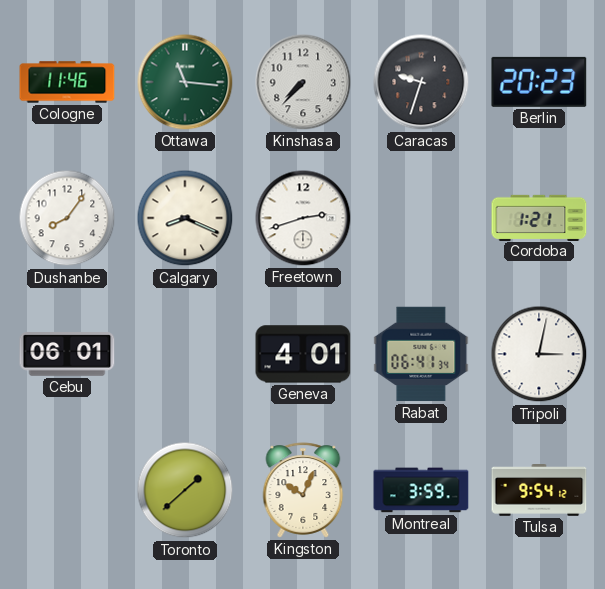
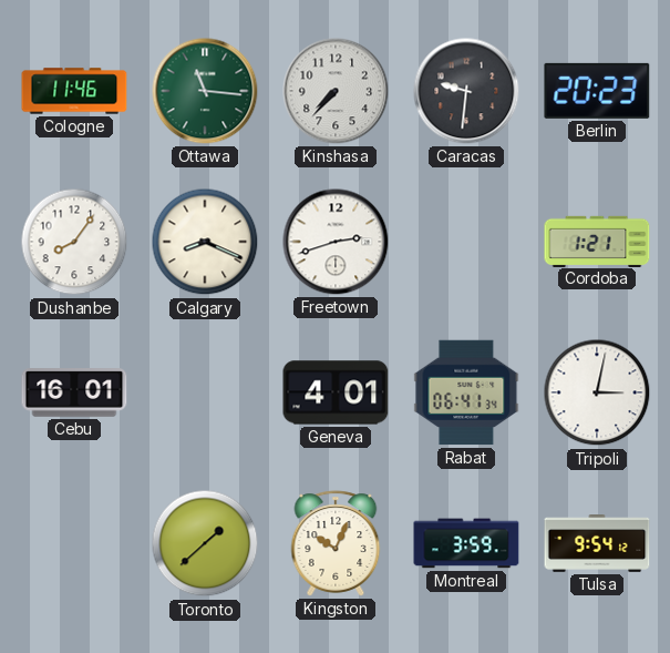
Caracas: 9:33 -> 9:31
Cebu: 06:01 -> 16:01
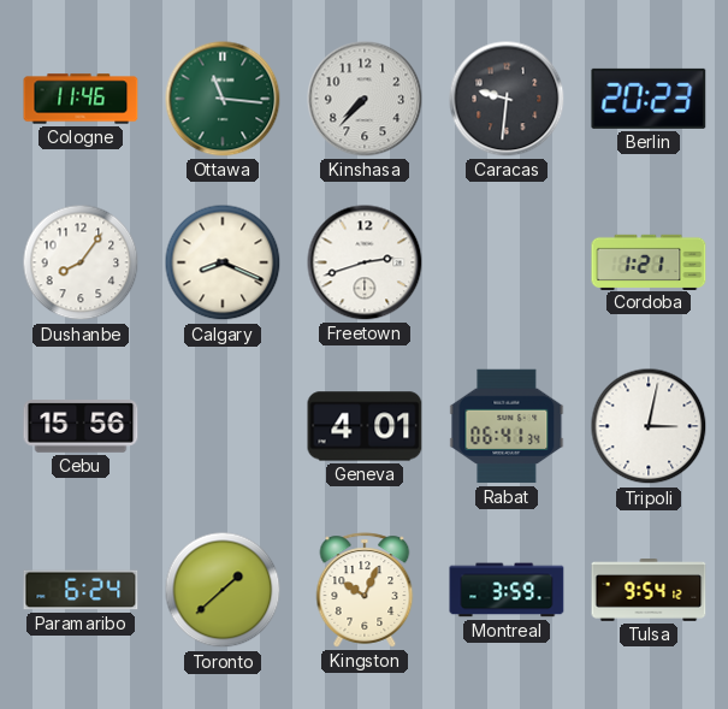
Cebu: 16:01 -> 15:56
Paramaribo: none -> 6:24
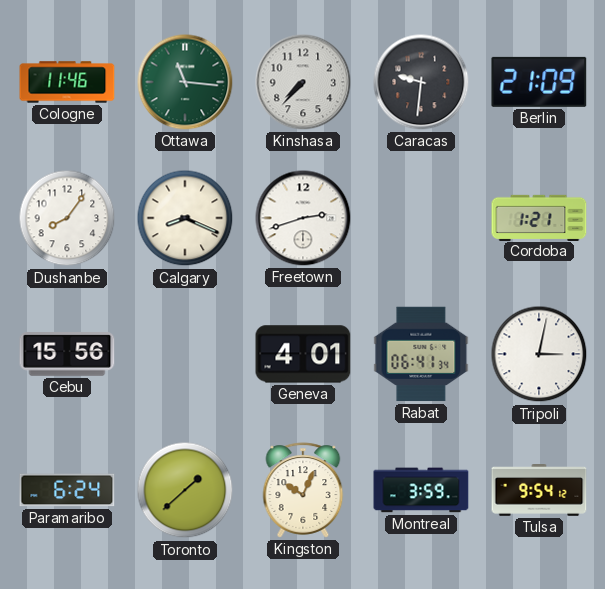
Berlin: 20:23 -> 21:09
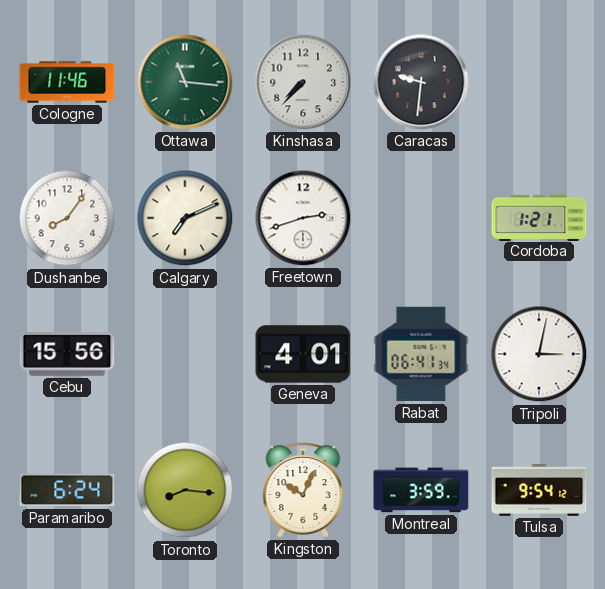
Berlin: 21:09 -> none
Calgary: 8:19 -> 7:11
Toronto: 1:38 -> 8:16
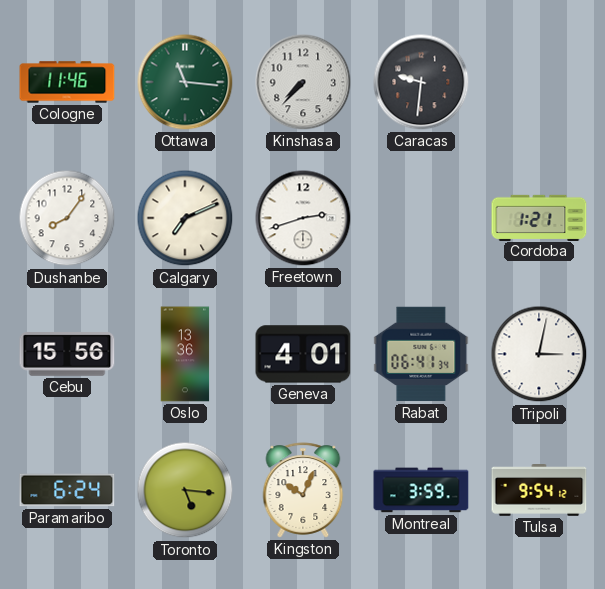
Oslo: none -> 13:36
Toronto: 8:16 -> 5:16
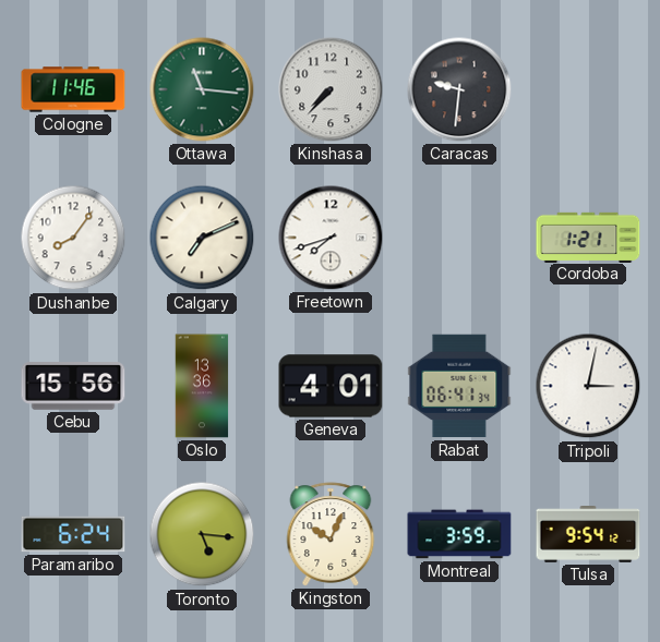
Freetown: 2:42 -> 7:42
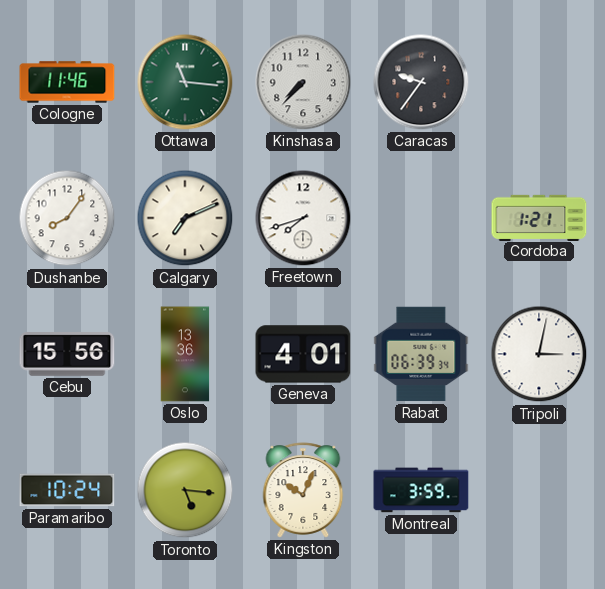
Caracas: 9:31 -> 9:36
Rabat: 06:41 -> 06:39
Paramaribo: 6:24 -> 10:24
Tulsa: 9:54 -> none
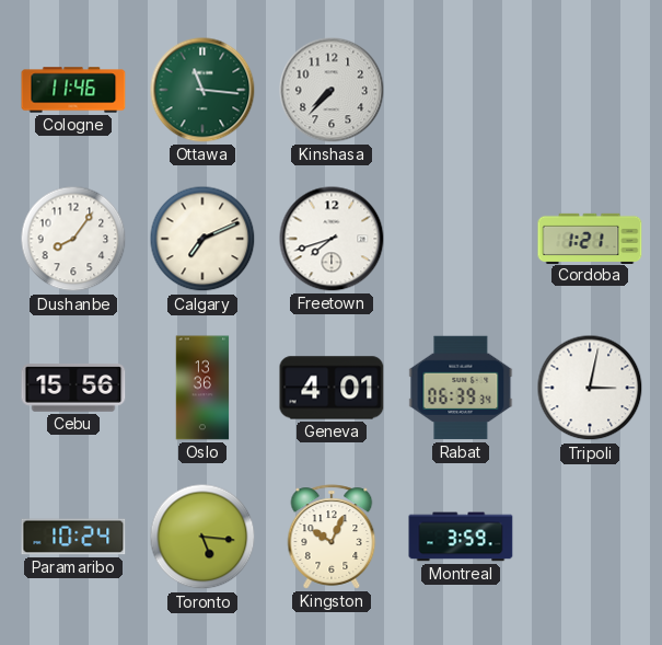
Caracas: 9:36 -> none
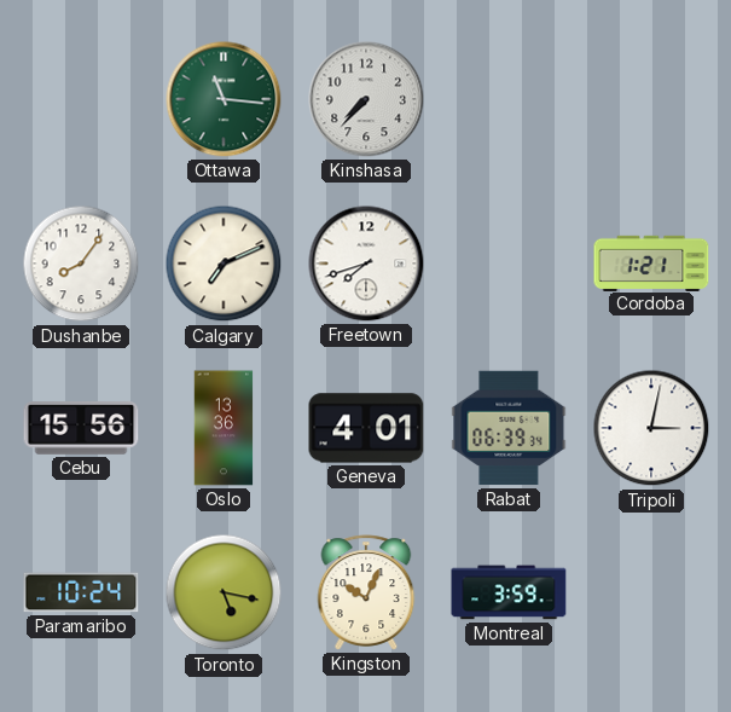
Cologne: 11:46 -> none
Toronto: 5:16 -> 5:17
